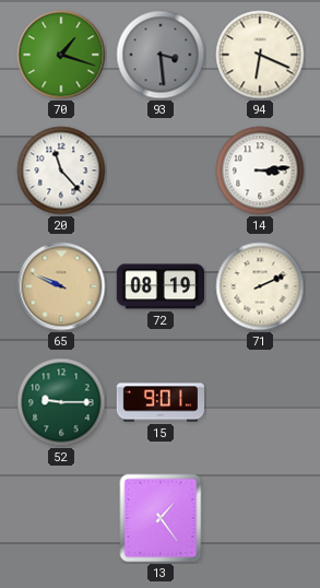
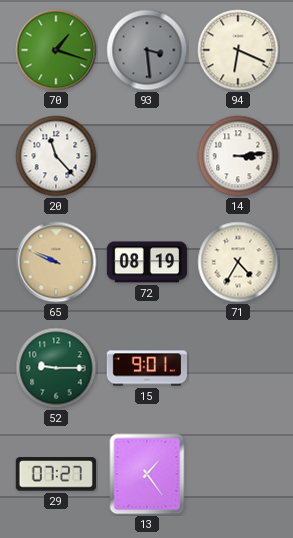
71: 2:11 -> 4:35
29: none -> 07:27
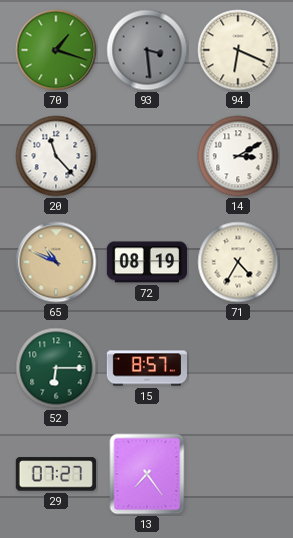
14: 3:14 -> 3:10
65: 9:49 -> 10:49
52: 9:15 -> 6:15
15: 9:01 -> 8:57
13: 1:24 -> 7:24
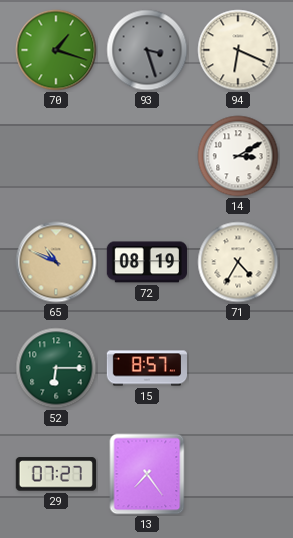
93: 3:29 -> 3:27
20: 11:23 -> none
